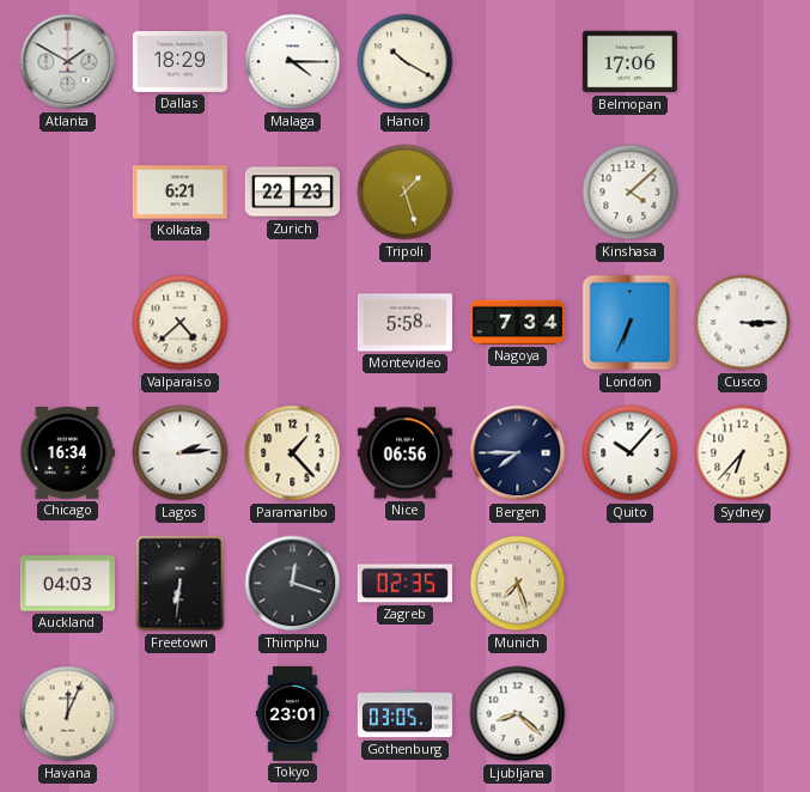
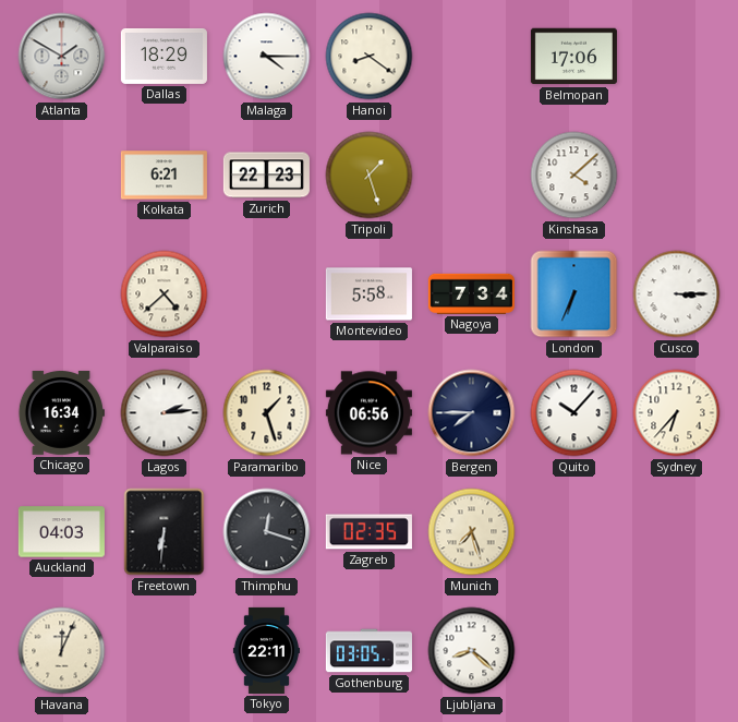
Hanoi: 10:20 -> 8:21
Paramaribo: 1:23 -> 1:27
Tokyo: 23:01 -> 22:11
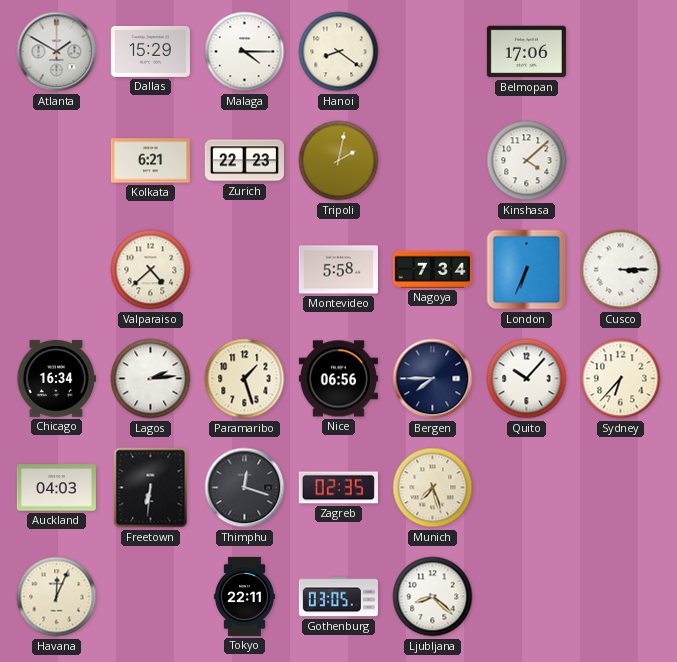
Dallas: 18:29 -> 15:29
Tripoli: 1:27 -> 2:02
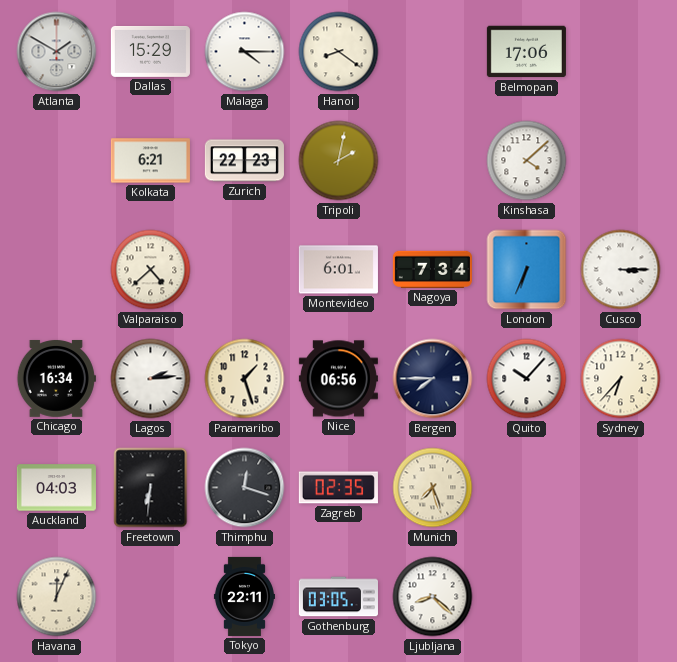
Montevideo: 5:58 -> 6:01
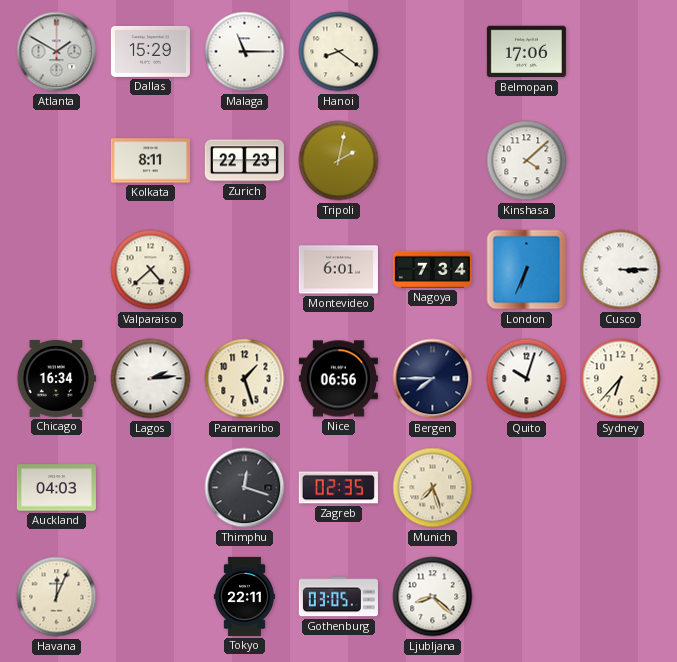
Malaga: 4:15 -> 11:15
Kolkata: 6:21 -> 8:11
Quito: 10:07 -> 10:03
Freetown: 6:31 -> none
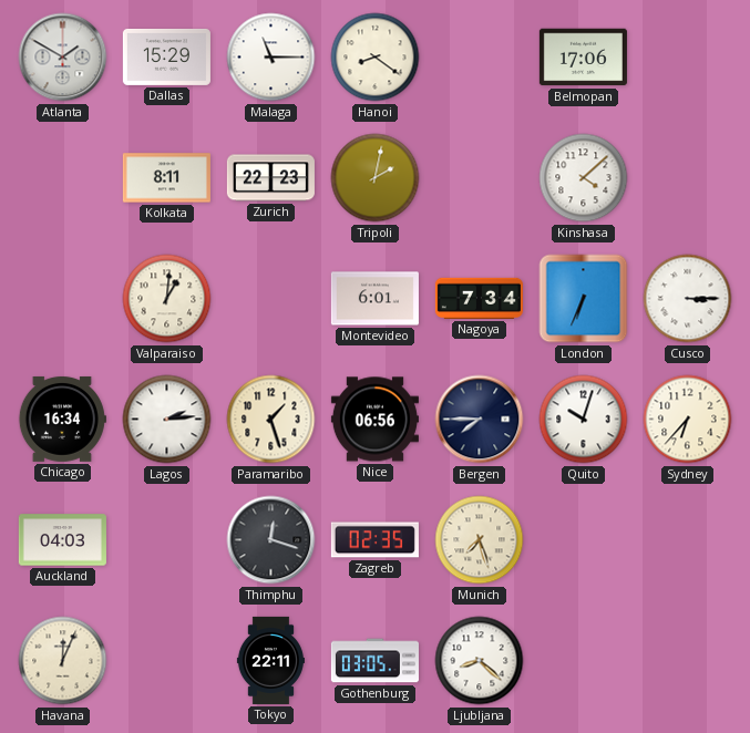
Valparaiso: 4:38 -> 1:01
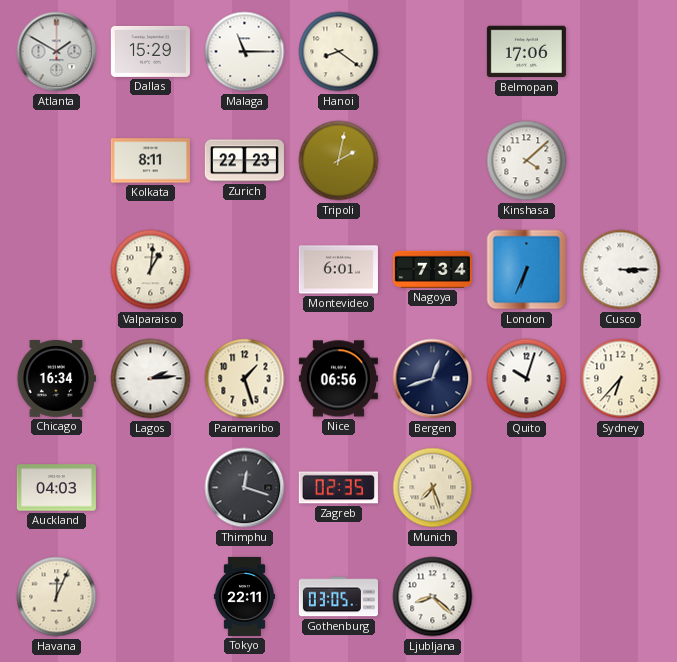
Bergen: 7:45 -> 12:42
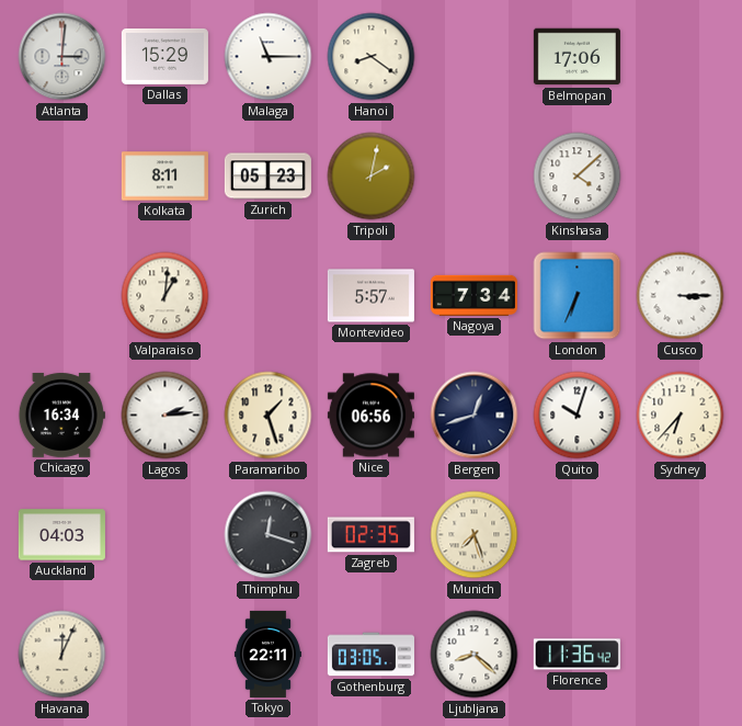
Atlanta: 1:50 -> 3:01
Zurich: 22:23 -> 05:23
Montevideo: 6:01 -> 5:57
Florence: none -> 11:36
